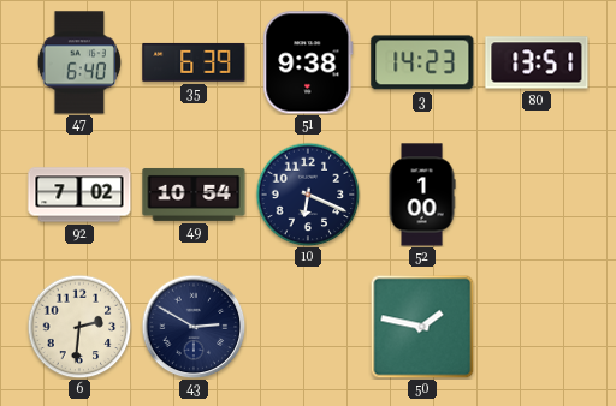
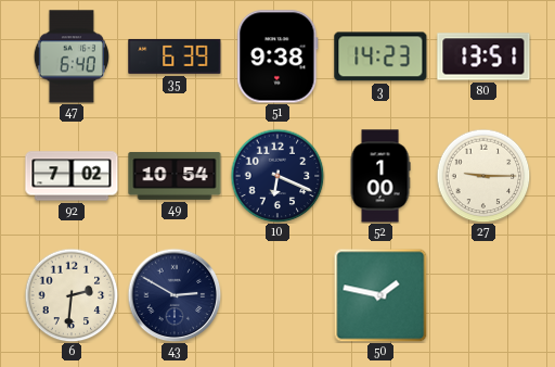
27: none -> 9:15
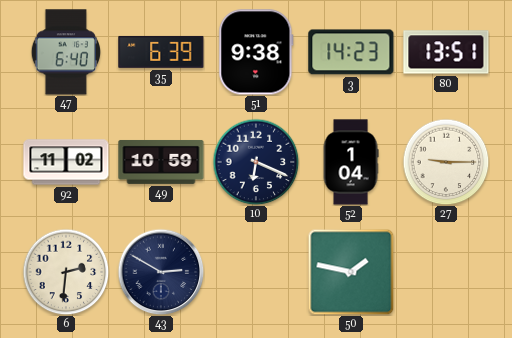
92: 7:02 -> 11:02
49: 10:54 -> 10:59
52: 1:00 -> 1:04
